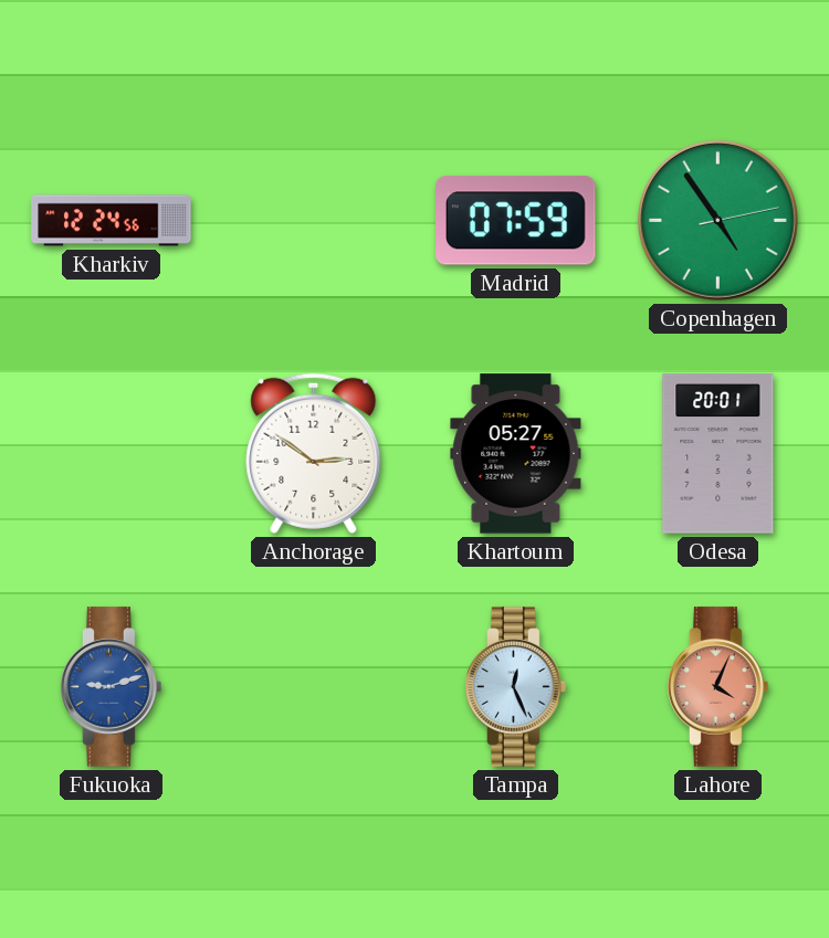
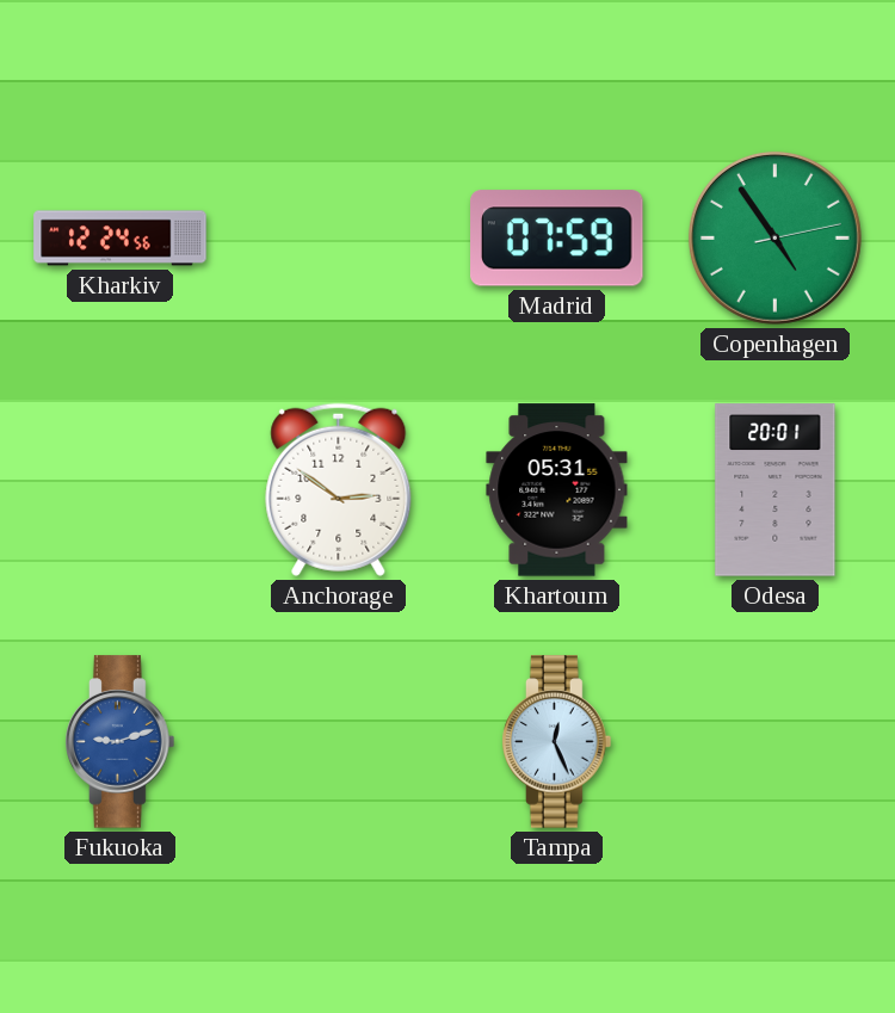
Khartoum: 05:27 -> 05:31
Lahore: 4:04 -> none
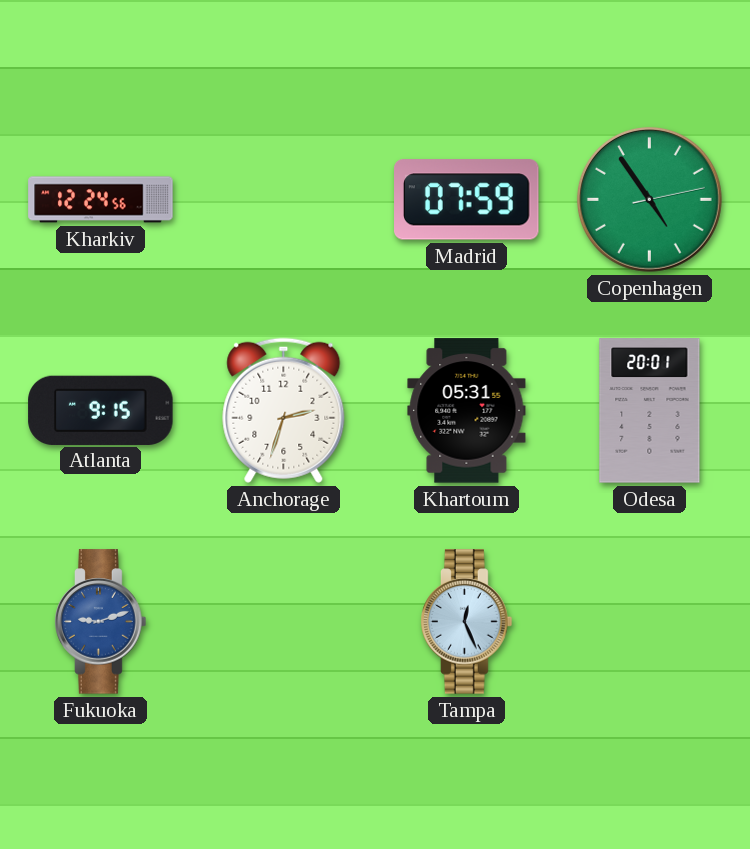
Atlanta: none -> 9:15
Anchorage: 2:51 -> 2:33
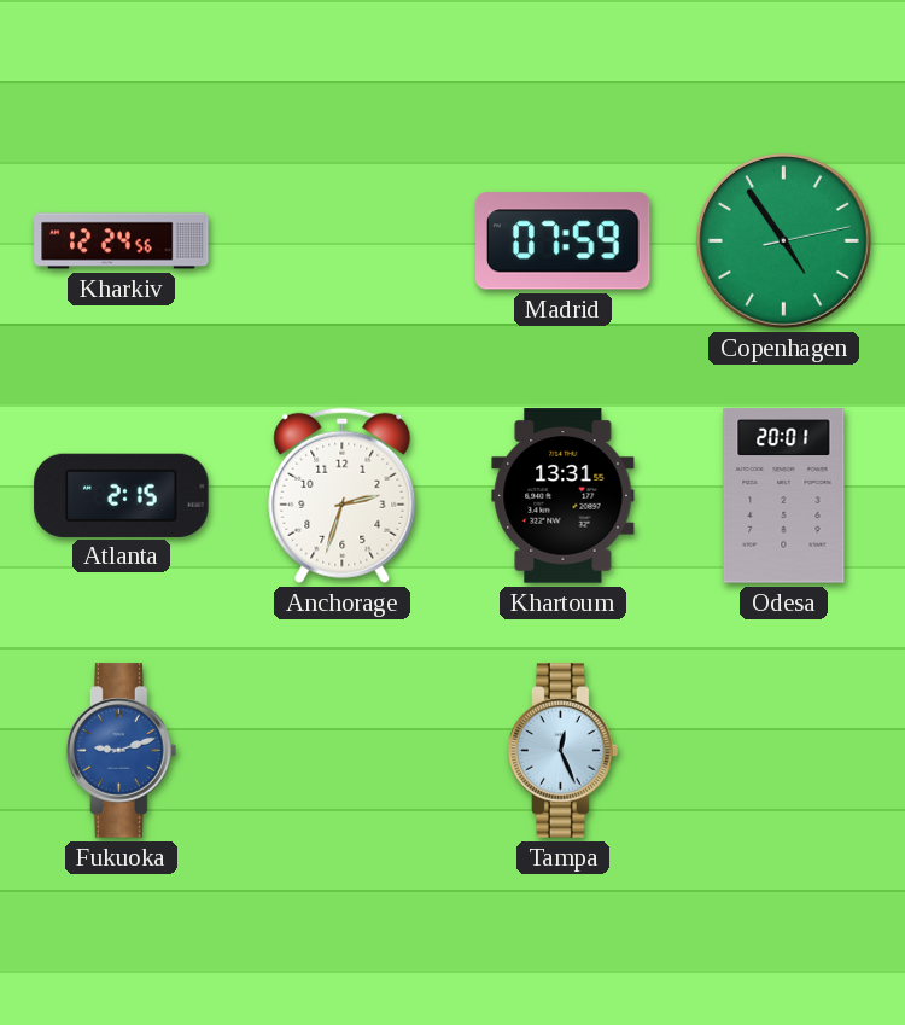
Atlanta: 9:15 -> 2:15
Khartoum: 05:31 -> 13:31
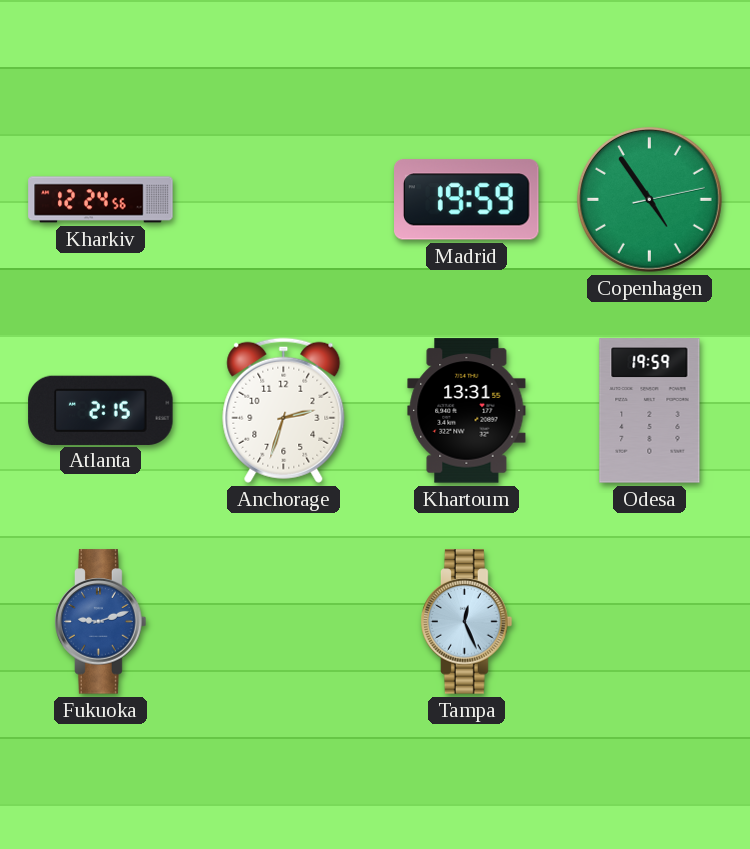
Madrid: 07:59 -> 19:59
Odesa: 20:01 -> 19:59
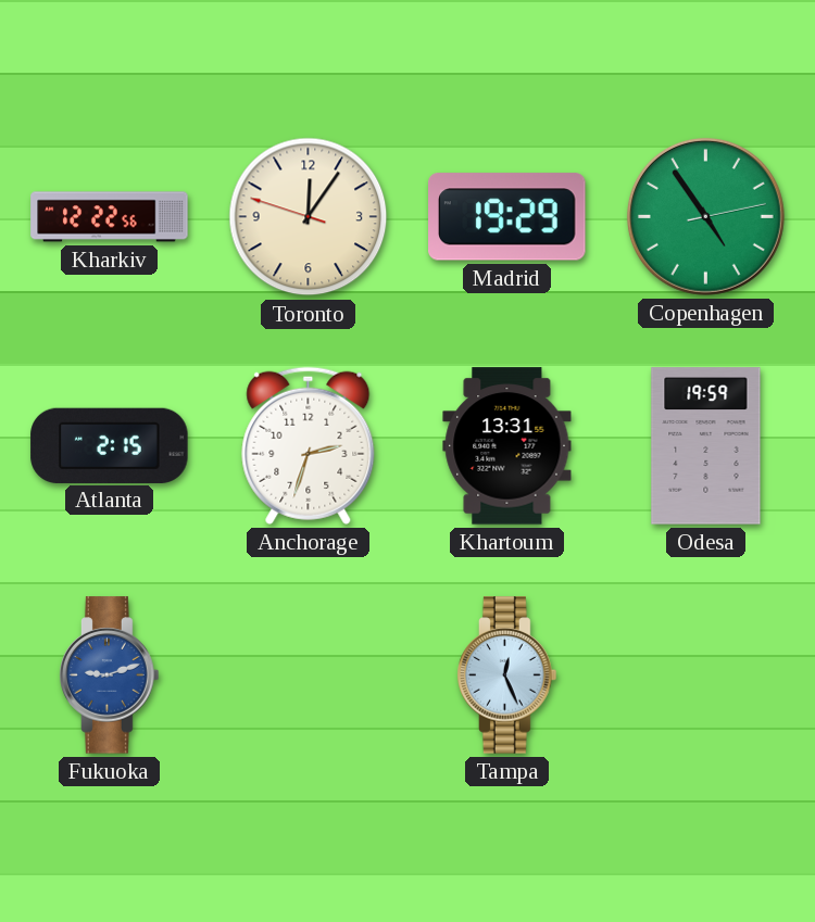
Kharkiv: 12:24 -> 12:22
Toronto: none -> 12:05
Madrid: 19:59 -> 19:29
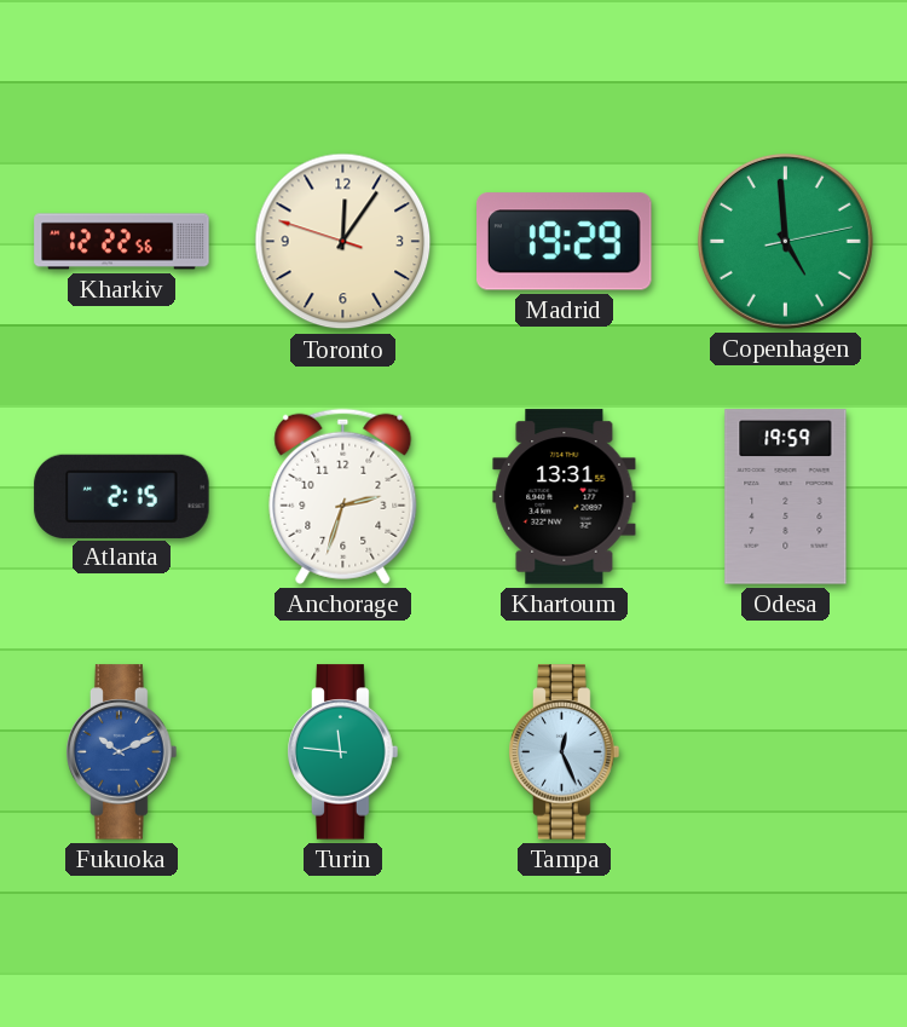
Copenhagen: 4:54 -> 4:59
Fukuoka: 9:12 -> 10:11
Turin: none -> 11:46
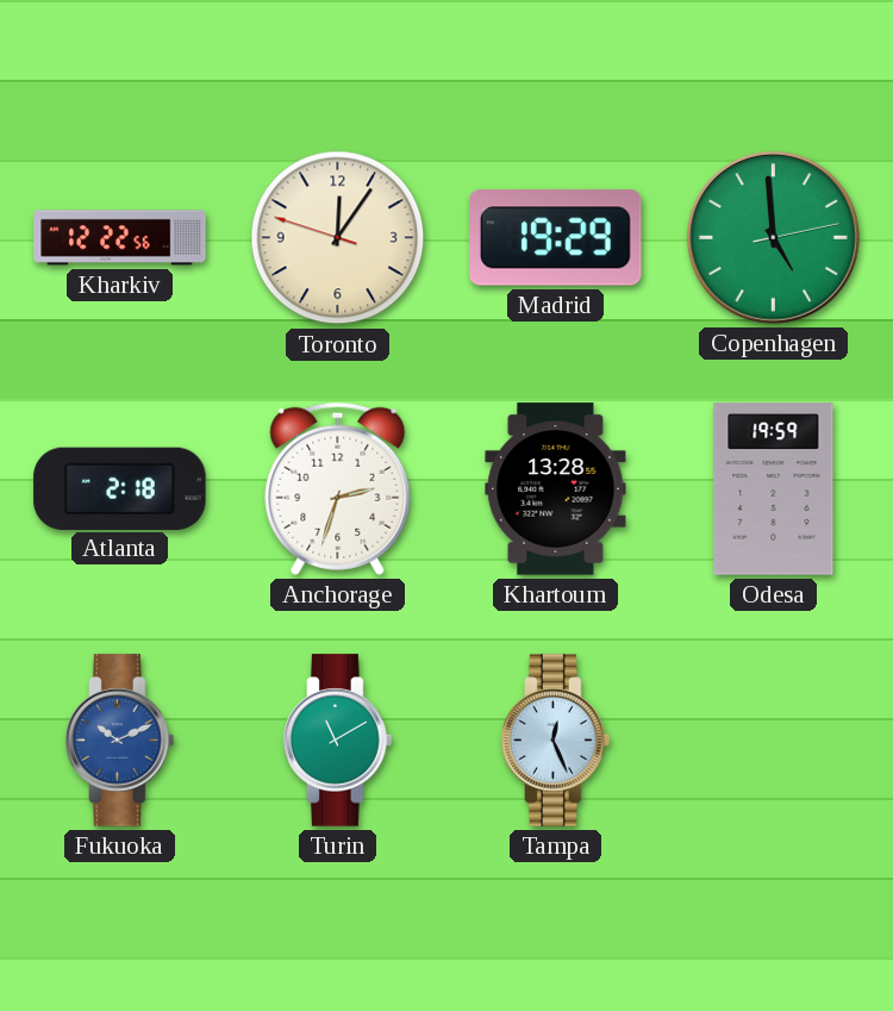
Atlanta: 2:15 -> 2:18
Khartoum: 13:31 -> 13:28
Turin: 11:46 -> 11:10
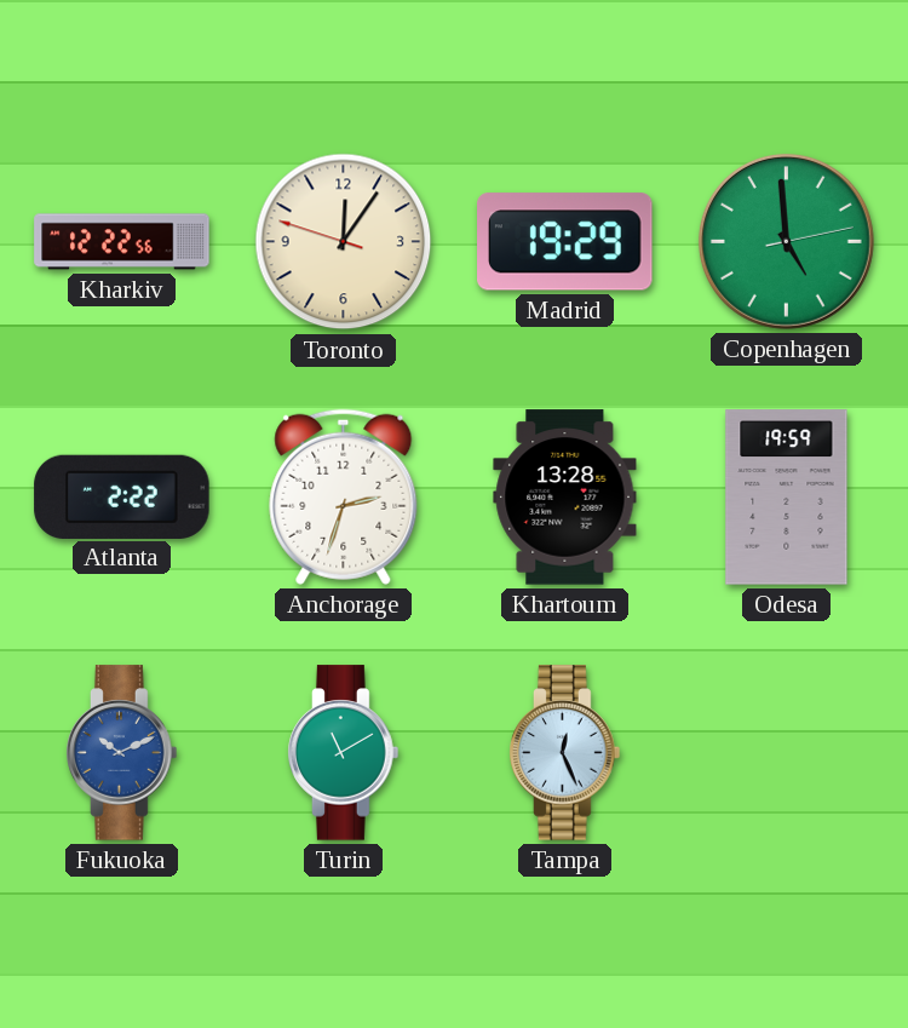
Atlanta: 2:18 -> 2:22
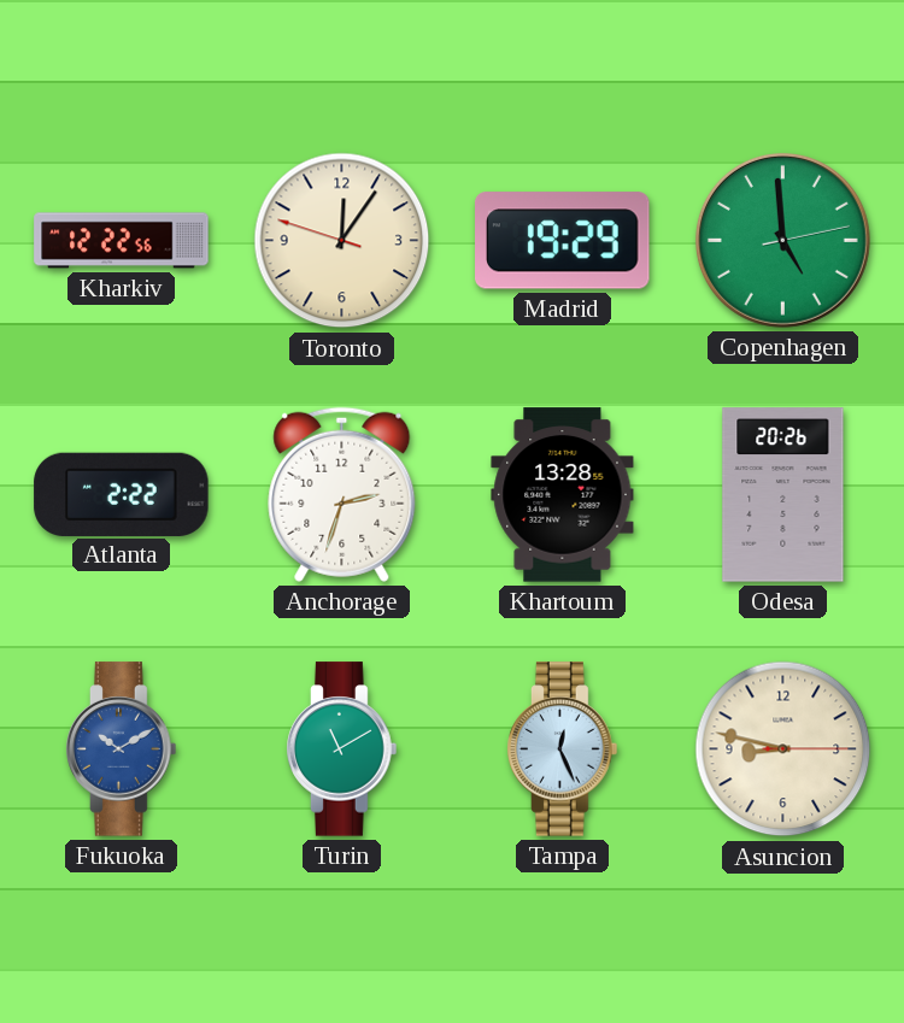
Odesa: 19:59 -> 20:26
Fukuoka: 10:11 -> 10:10
Asuncion: none -> 8:47
